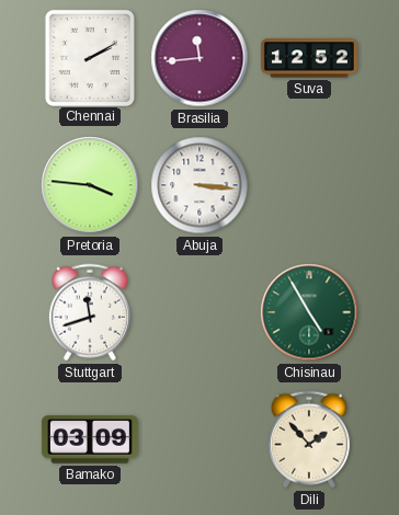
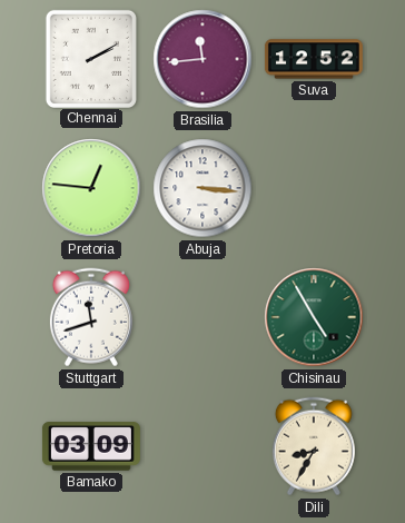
Pretoria: 3:46 -> 12:46
Dili: 1:53 -> 8:35
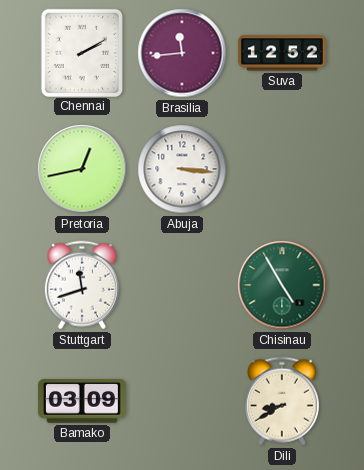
Pretoria: 12:46 -> 12:43
Dili: 8:35 -> 8:40
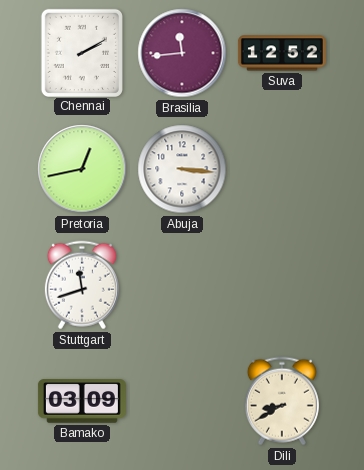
Chisinau: 4:55 -> none
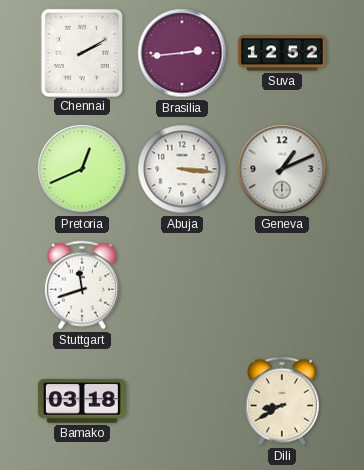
Brasilia: 11:44 -> 2:44
Pretoria: 12:43 -> 12:41
Geneva: none -> 1:11
Bamako: 03:09 -> 03:18
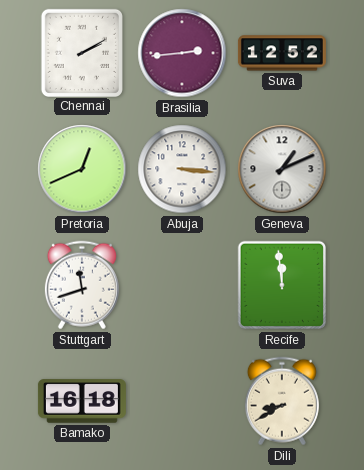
Recife: none -> 11:59
Bamako: 03:18 -> 16:18
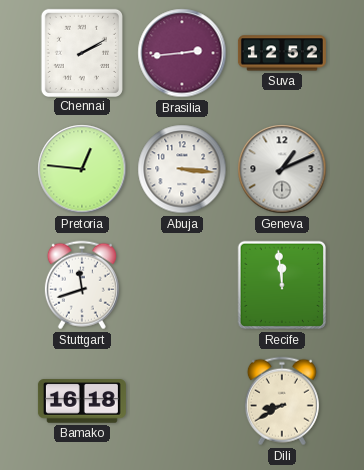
Pretoria: 12:41 -> 12:46
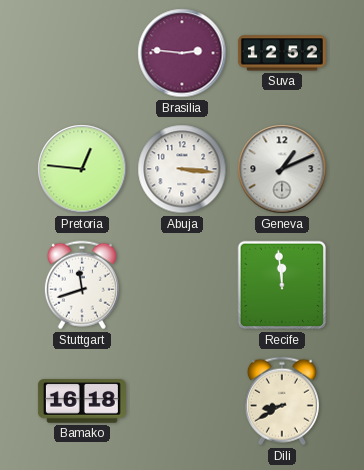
Chennai: 2:10 -> none
Brasilia: 2:44 -> 2:46
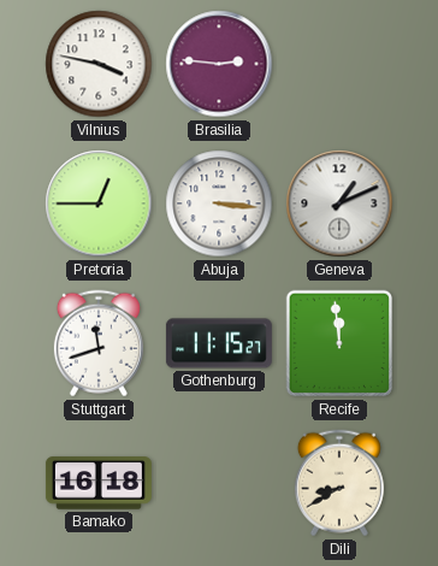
Vilnius: none -> 3:47
Suva: 12:52 -> none
Pretoria: 12:46 -> 12:45
Gothenburg: none -> 11:15
